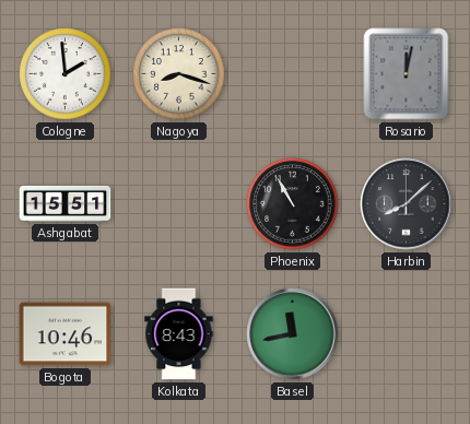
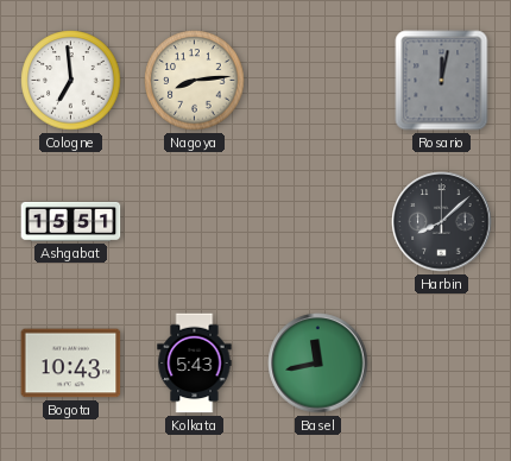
Cologne: 1:59 -> 6:59
Nagoya: 8:18 -> 8:14
Phoenix: 10:55 -> none
Bogota: 10:46 -> 10:43
Kolkata: 8:43 -> 5:43
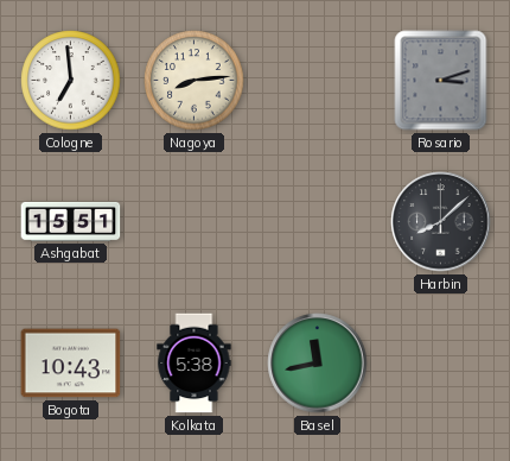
Rosario: 12:02 -> 3:12
Kolkata: 5:43 -> 5:38
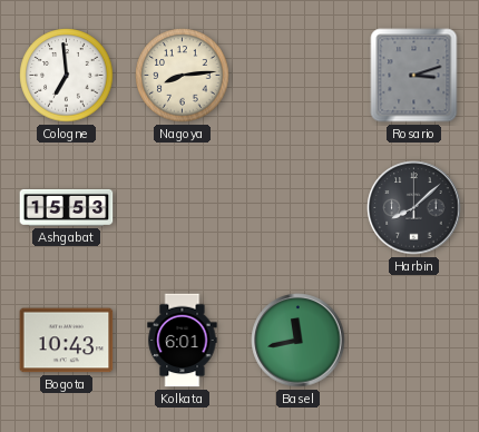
Ashgabat: 15:51 -> 15:53
Kolkata: 5:38 -> 6:01
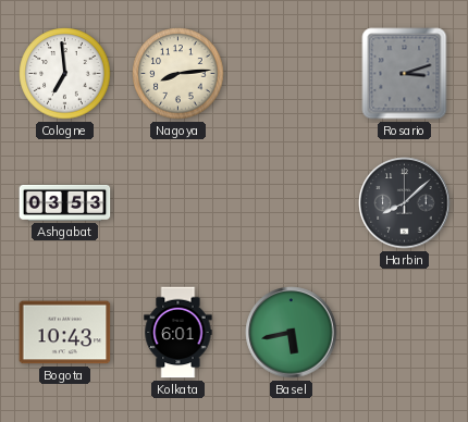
Ashgabat: 15:53 -> 03:53
Basel: 11:43 -> 5:43
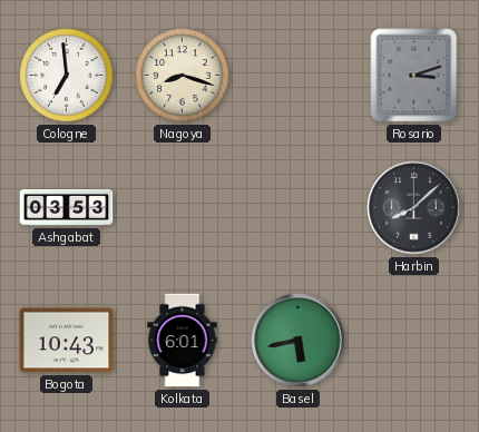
Nagoya: 8:14 -> 8:18
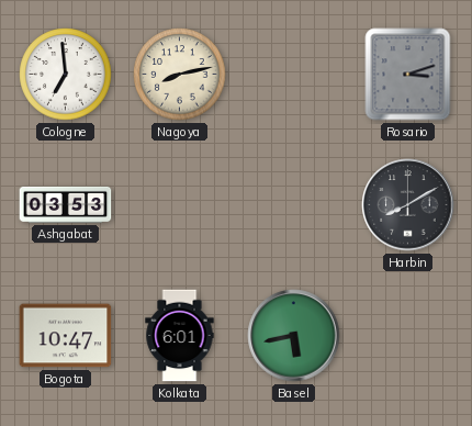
Nagoya: 8:18 -> 8:13
Harbin: 8:08 -> 8:10
Bogota: 10:43 -> 10:47
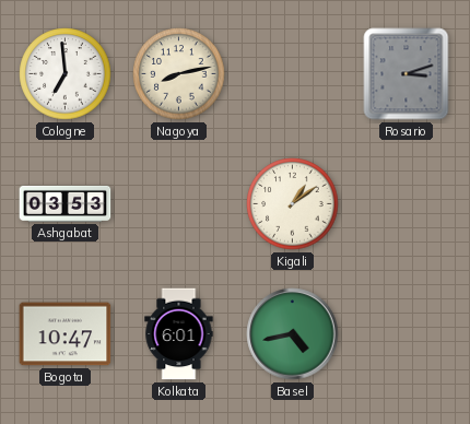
Kigali: none -> 1:09
Harbin: 8:10 -> none
Basel: 5:43 -> 4:43
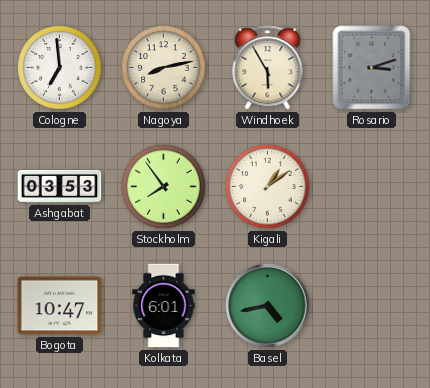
Windhoek: none -> 5:55
Stockholm: none -> 7:54
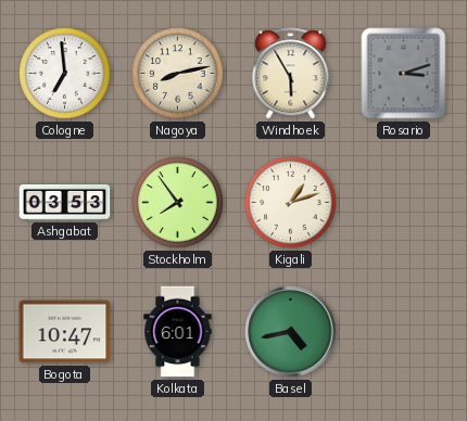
Kigali: 1:09 -> 1:12
